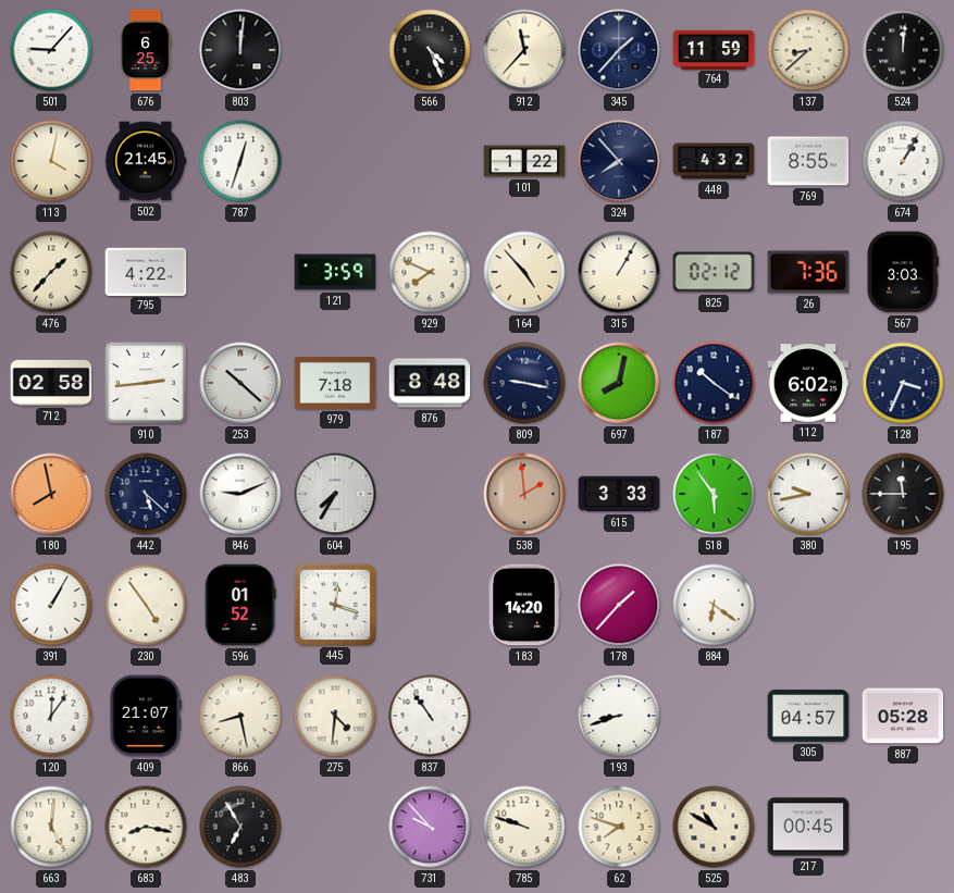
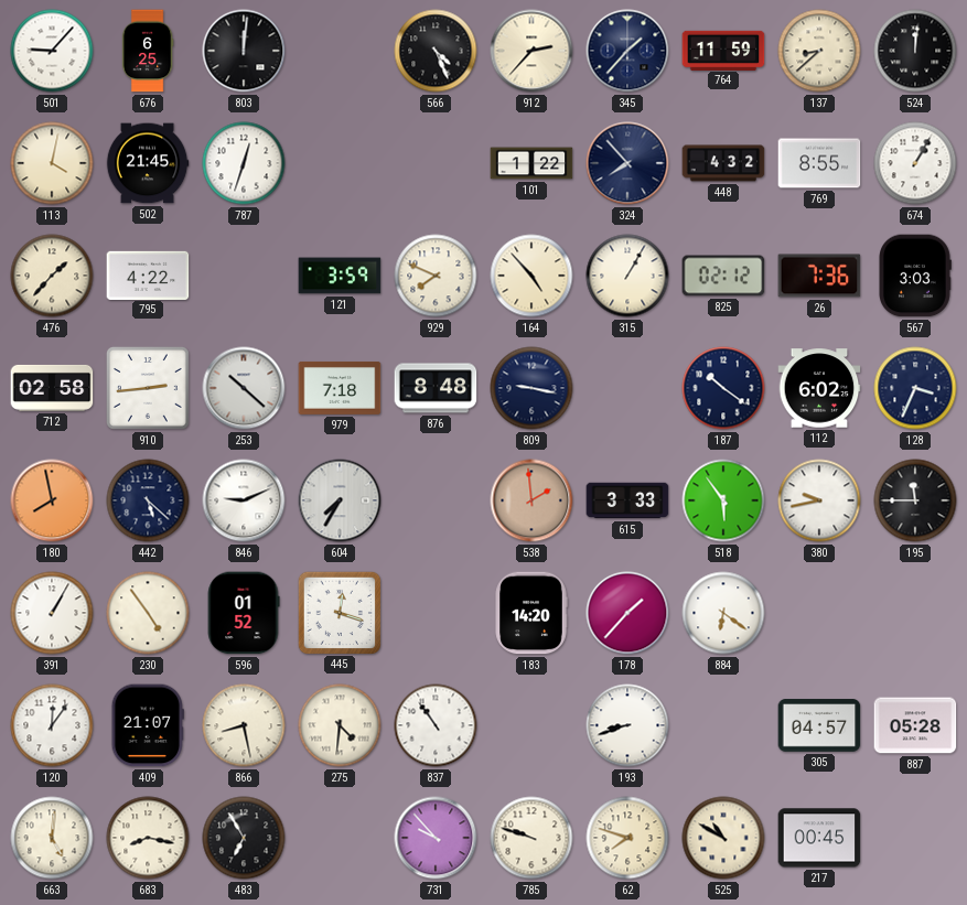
912: 11:37 -> 2:37
697: 8:02 -> none
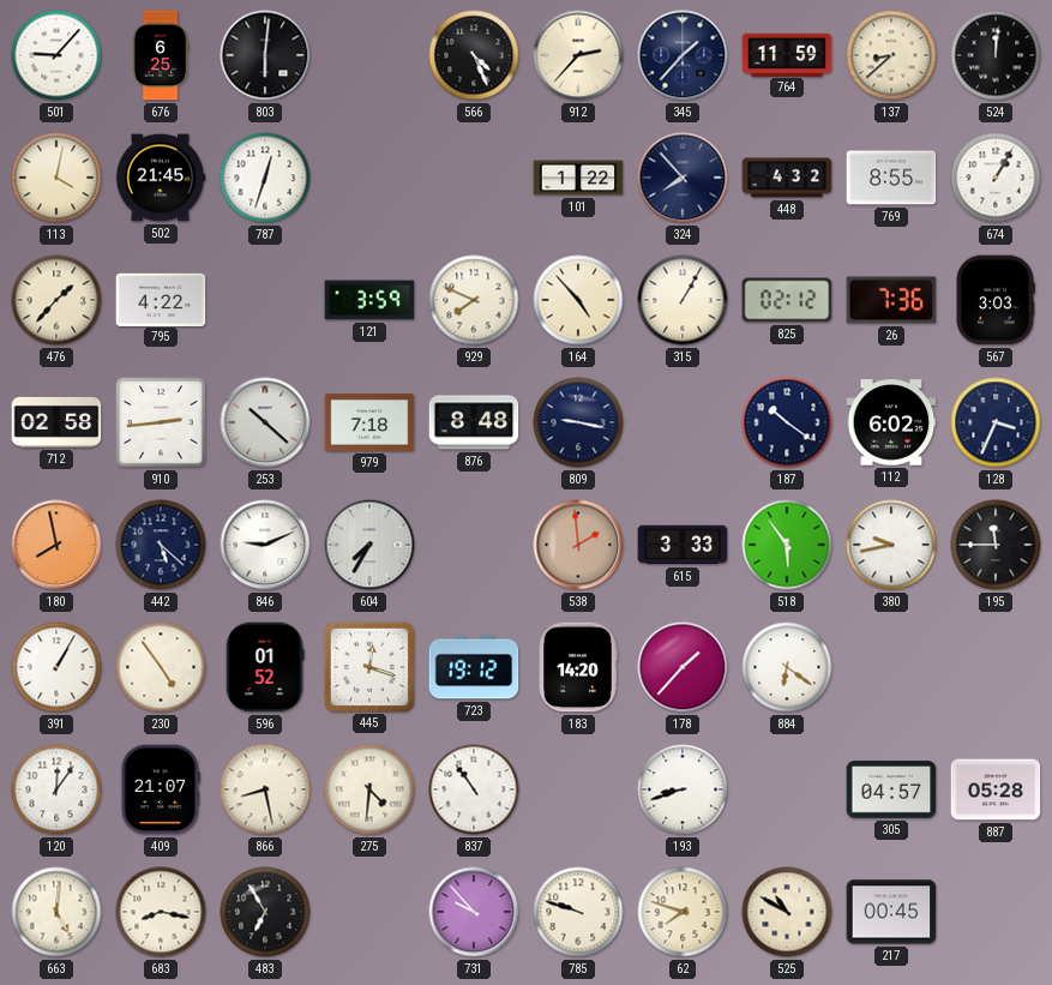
803: 12:01 -> 6:01
723: none -> 19:12
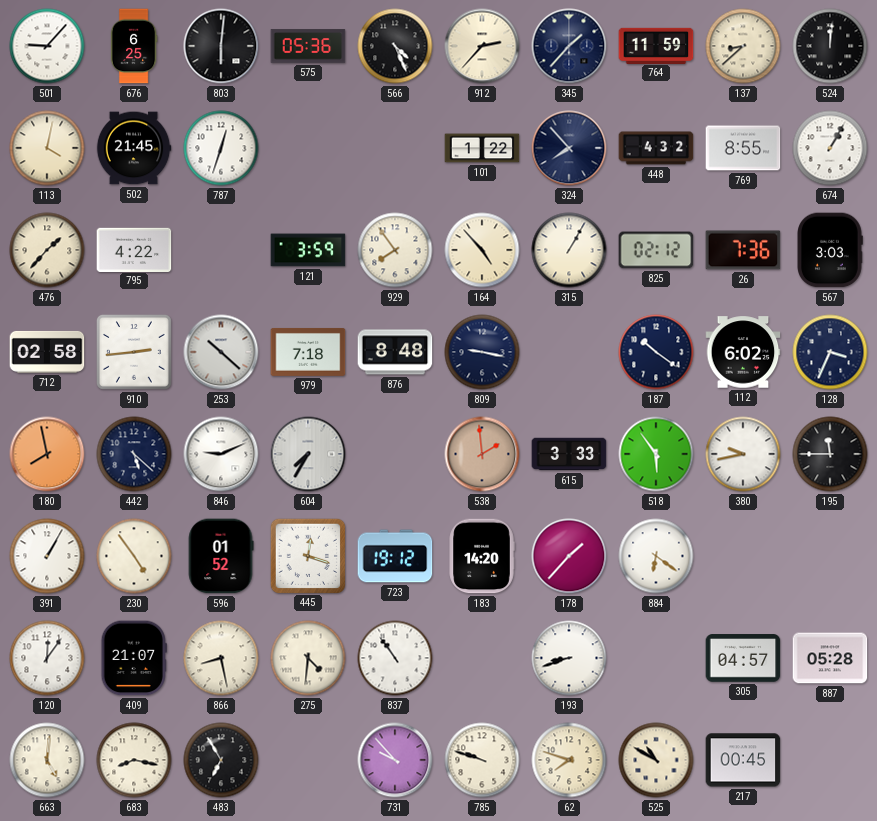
575: none -> 05:36
929: 7:49 -> 7:54
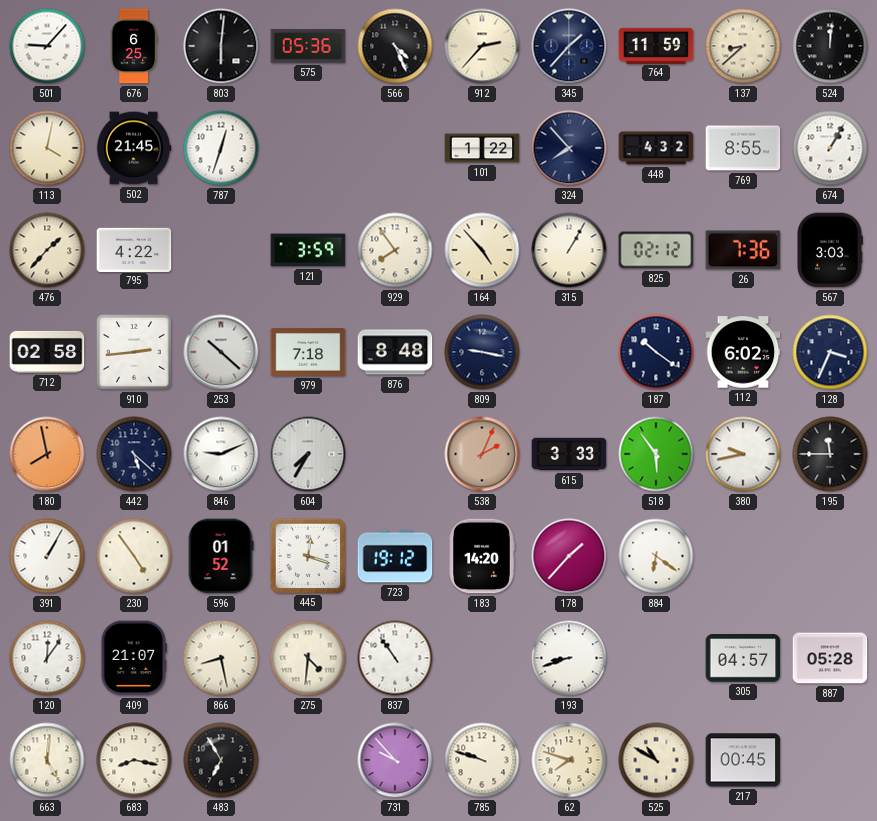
538: 1:59 -> 2:04
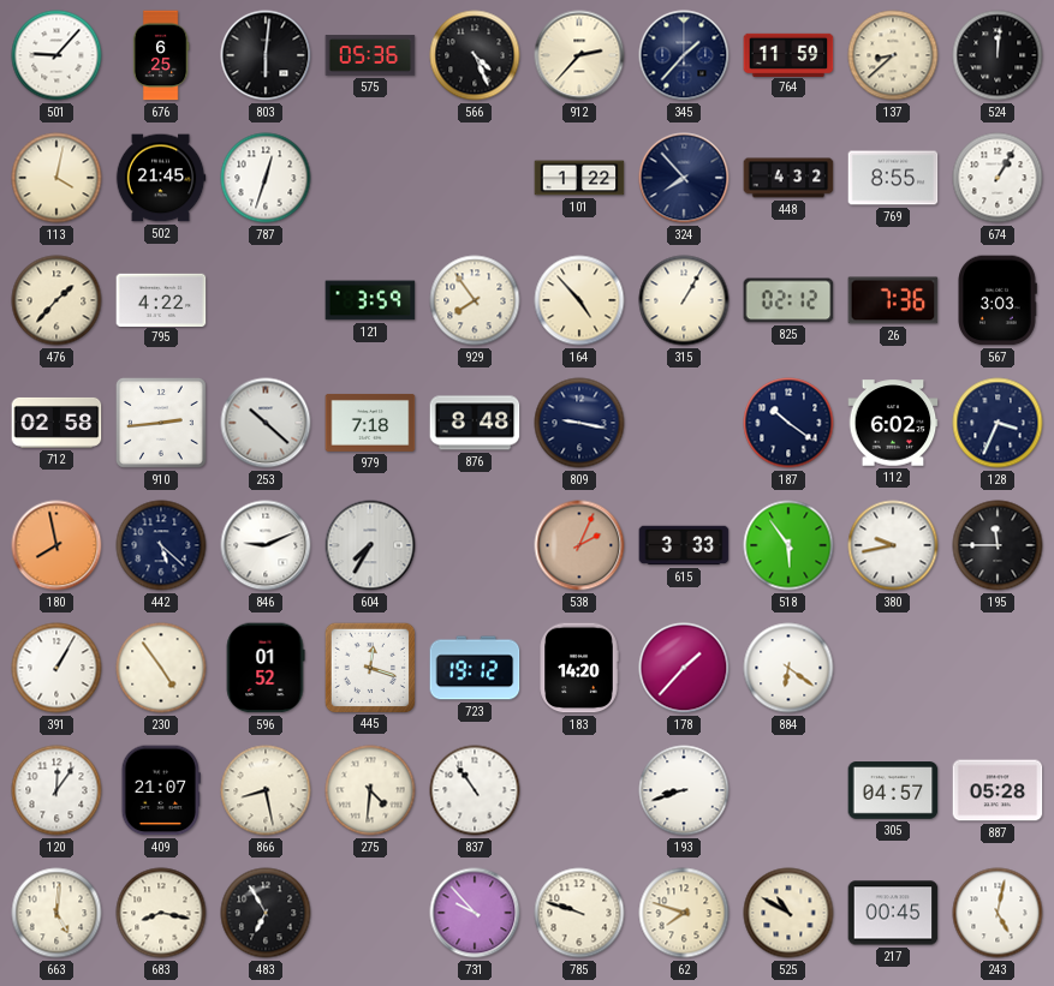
243: none -> 5:02
